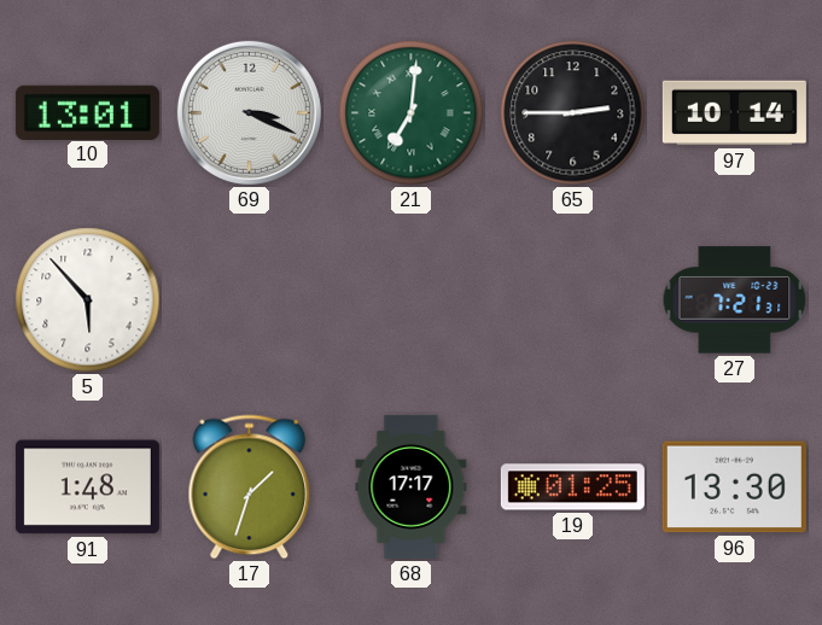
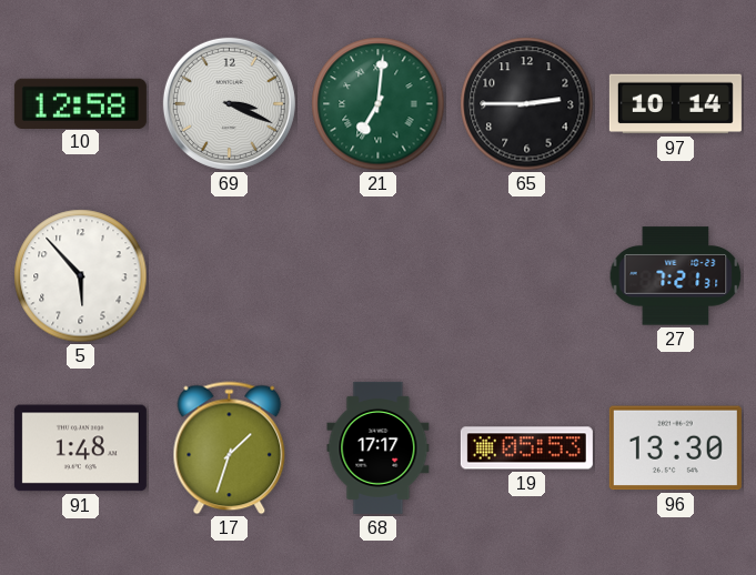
10: 13:01 -> 12:58
19: 01:25 -> 05:53
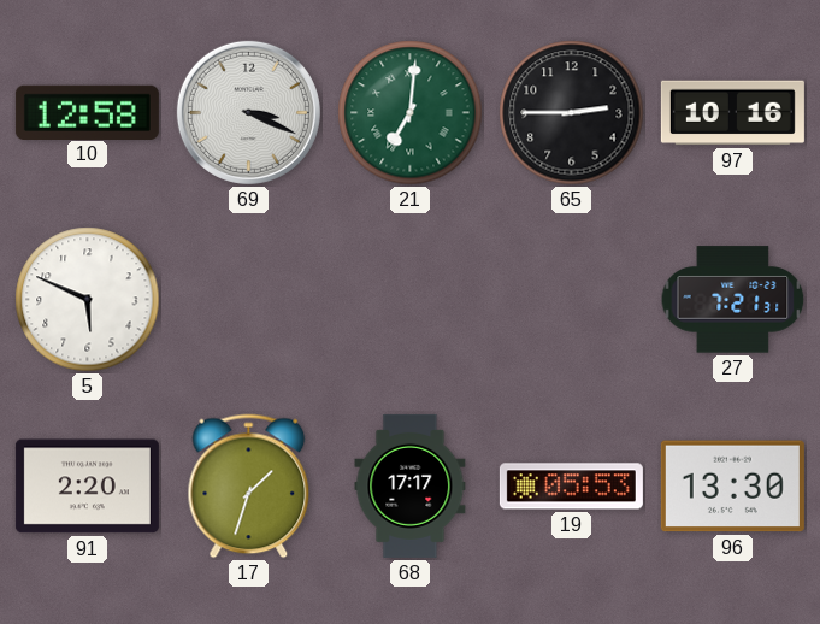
97: 10:14 -> 10:16
5: 5:53 -> 5:49
91: 1:48 -> 2:20
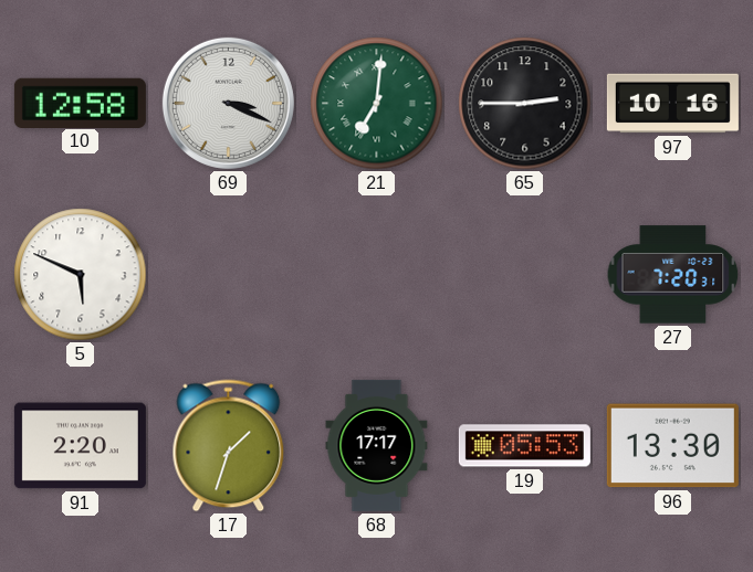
27: 7:21 -> 7:20
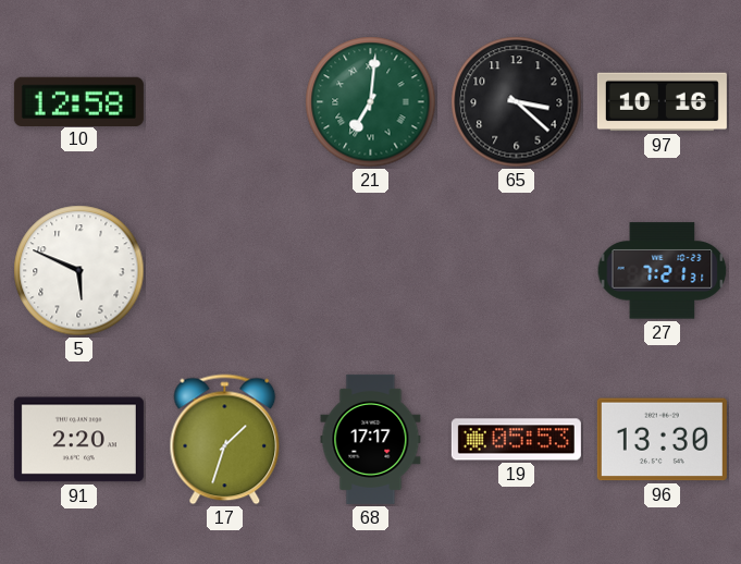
69: 3:19 -> none
65: 2:45 -> 3:22
27: 7:20 -> 7:21
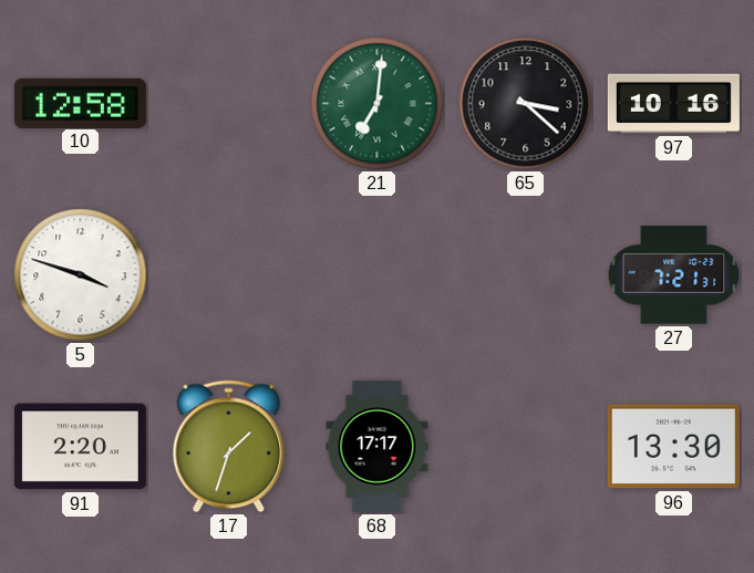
5: 5:49 -> 3:48
19: 05:53 -> none
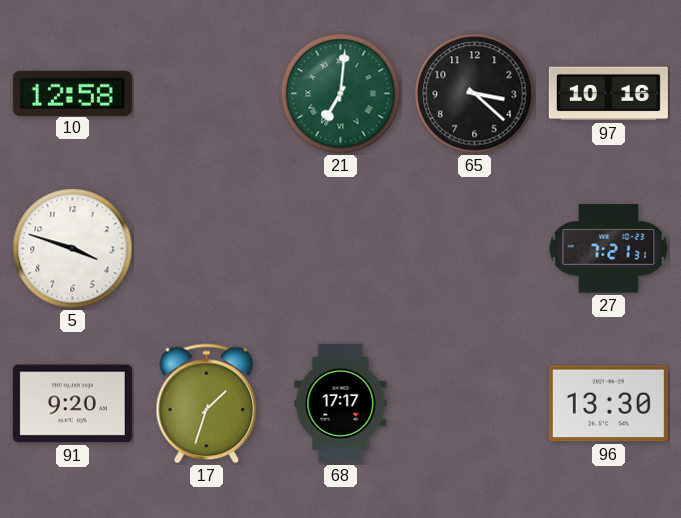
91: 2:20 -> 9:20
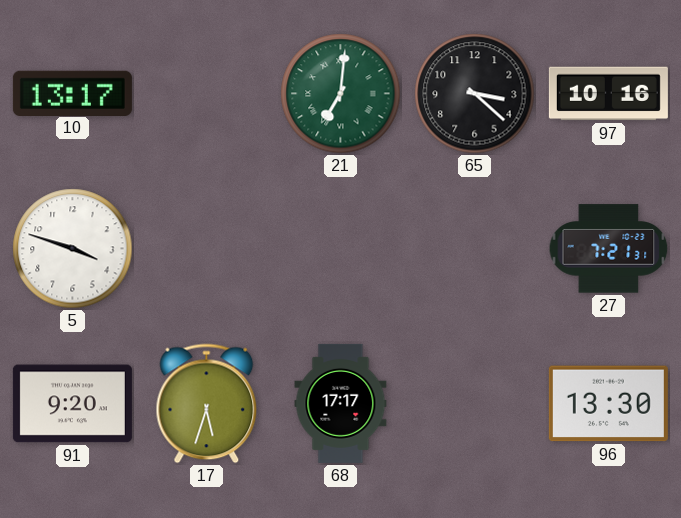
10: 12:58 -> 13:17
17: 1:33 -> 5:33
